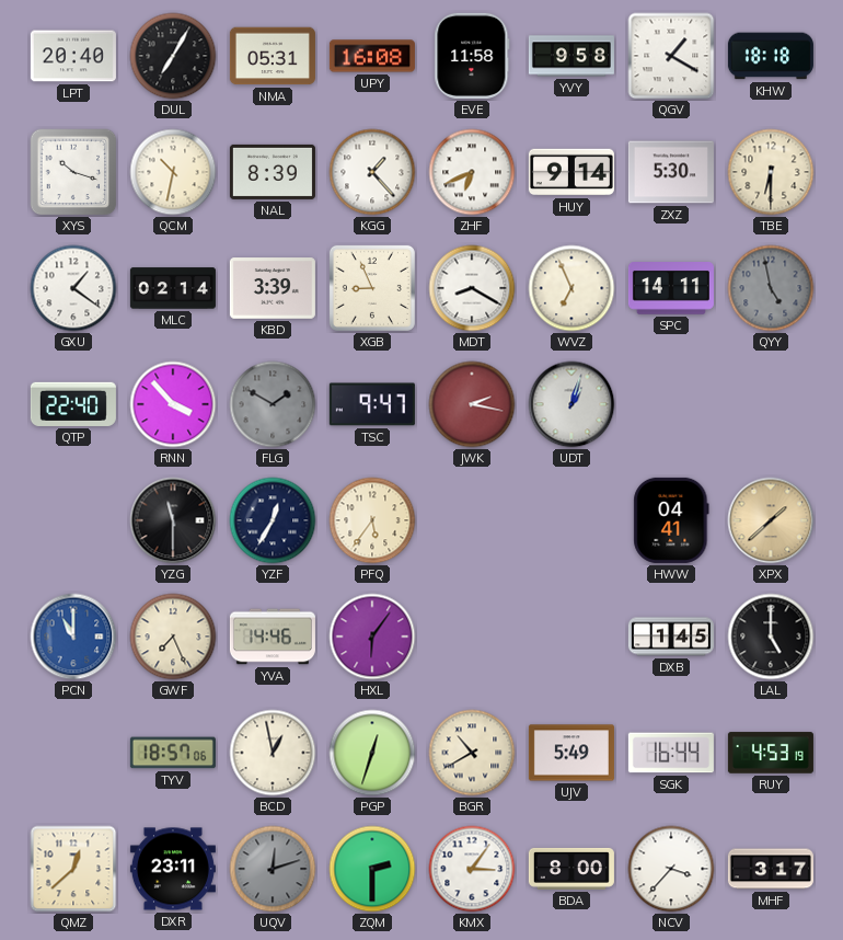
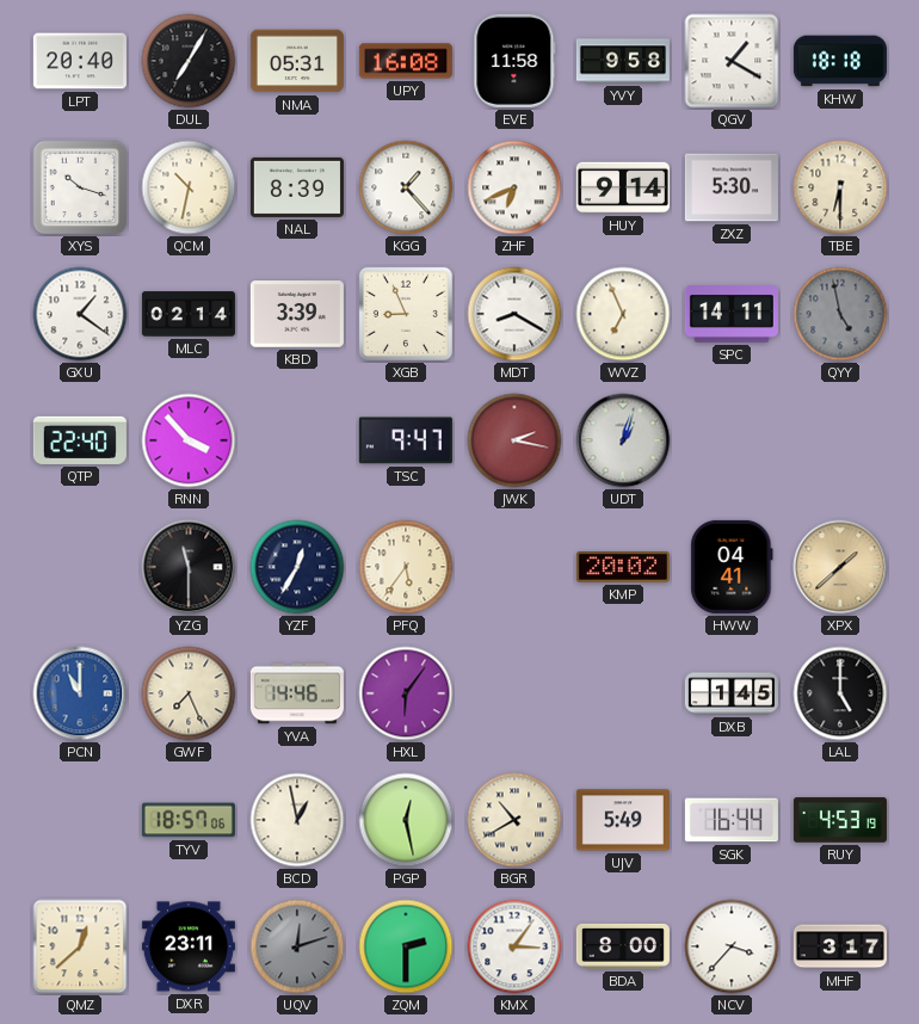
FLG: 1:50 -> none
KMP: none -> 20:02
PGP: 12:33 -> 12:28
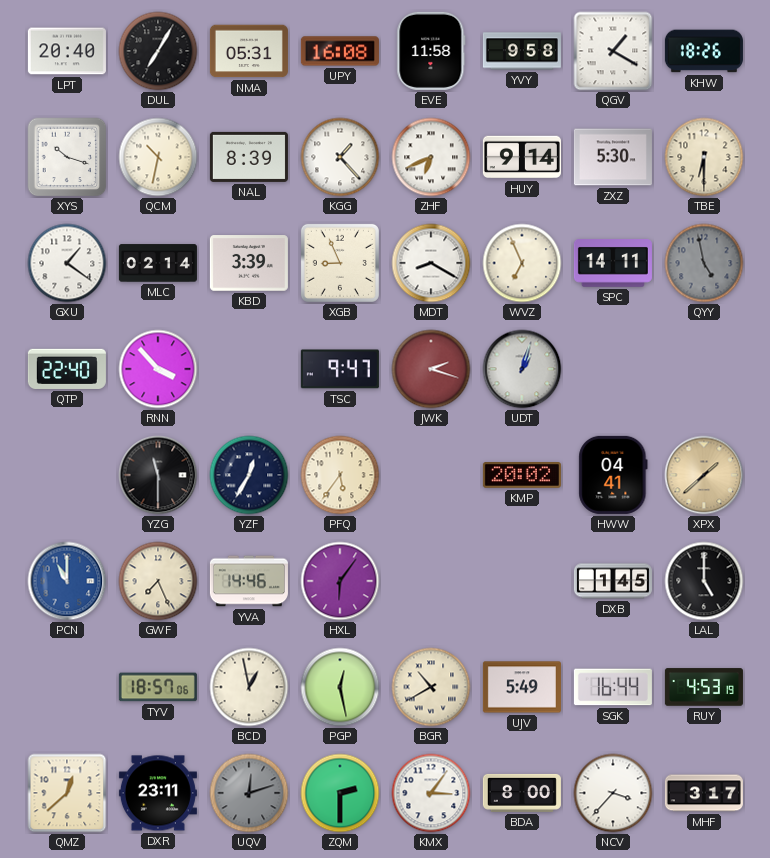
KHW: 18:18 -> 18:26
JWK: 2:17 -> 2:18
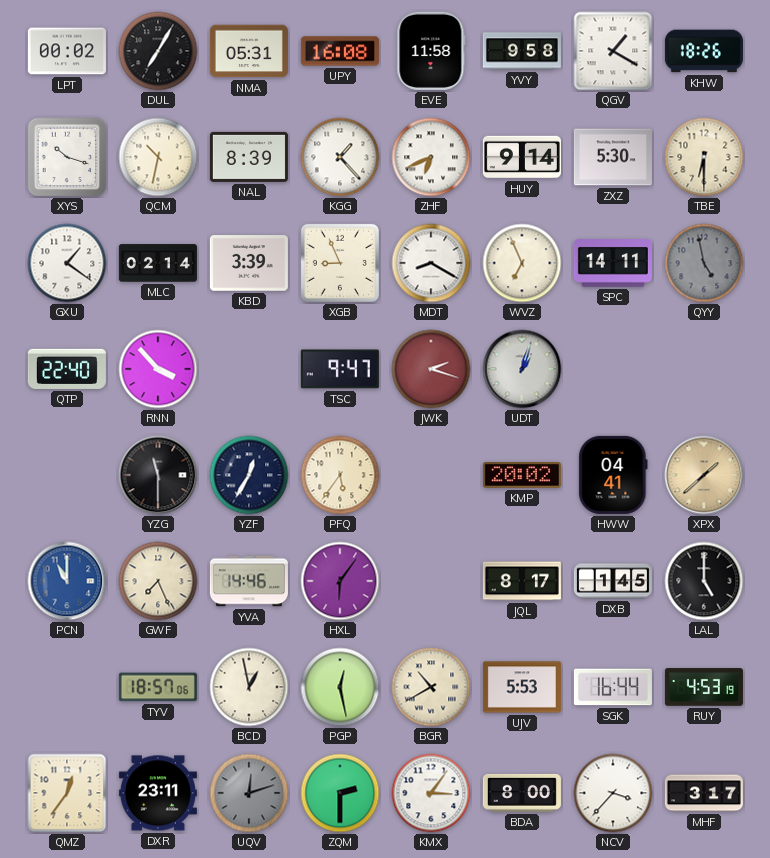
LPT: 20:40 -> 00:02
JQL: none -> 8:17
UJV: 5:49 -> 5:53
QMZ: 12:38 -> 12:36
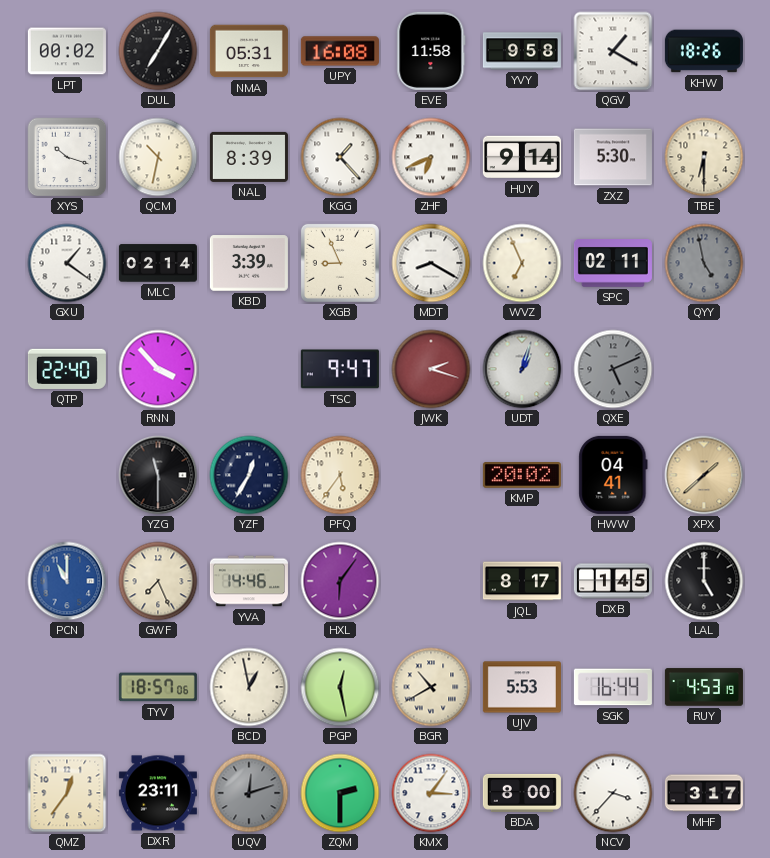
SPC: 14:11 -> 02:11
QXE: none -> 5:11
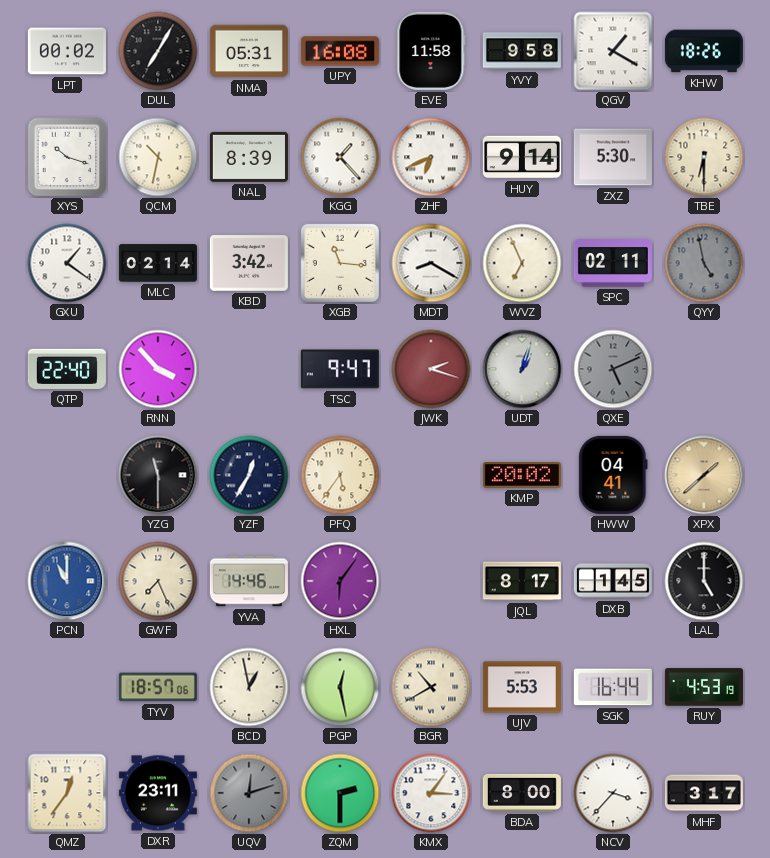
KBD: 3:39 -> 3:42
XGB: 8:56 -> 11:16
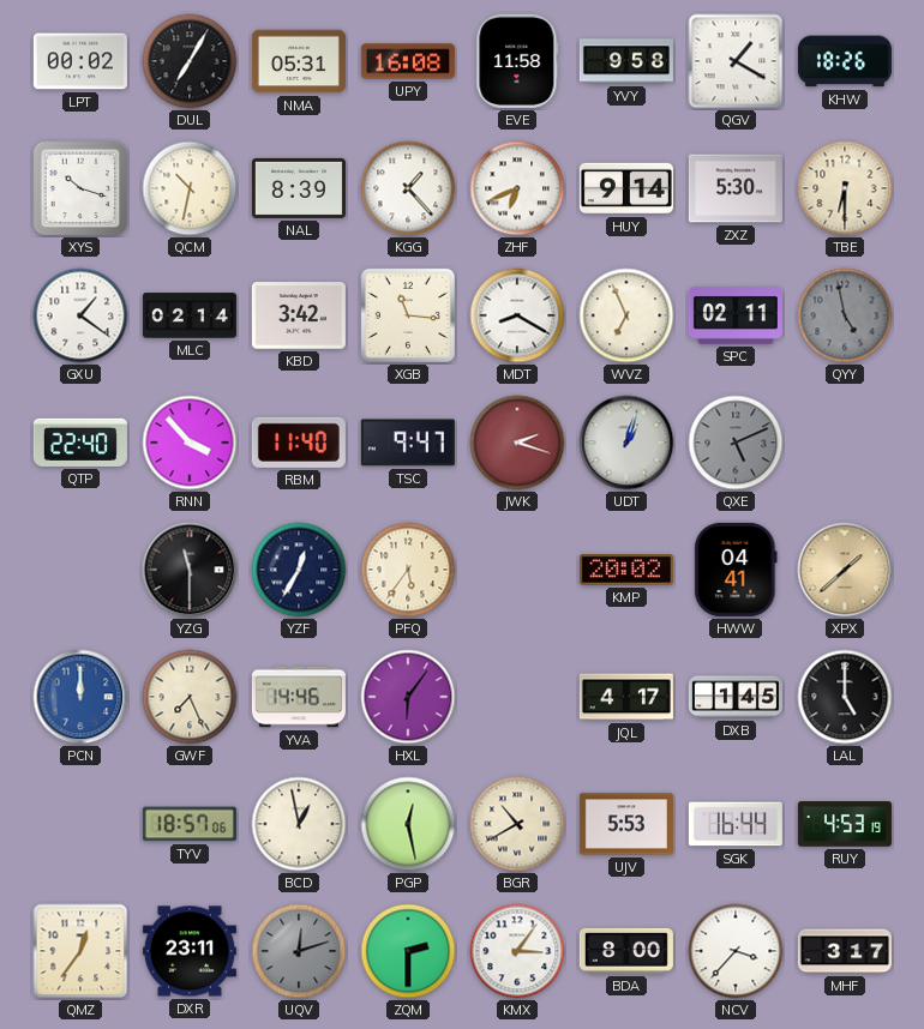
RBM: none -> 11:40
PCN: 11:00 -> 12:00
JQL: 8:17 -> 4:17
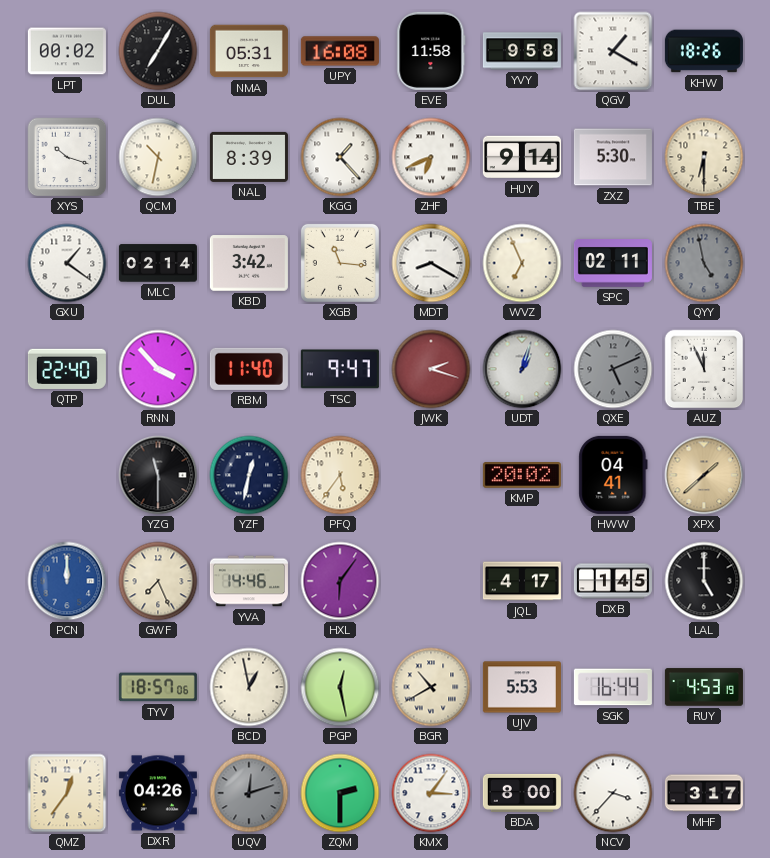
AUZ: none -> 11:56
YZF: 12:35 -> 12:32
DXR: 23:11 -> 04:26
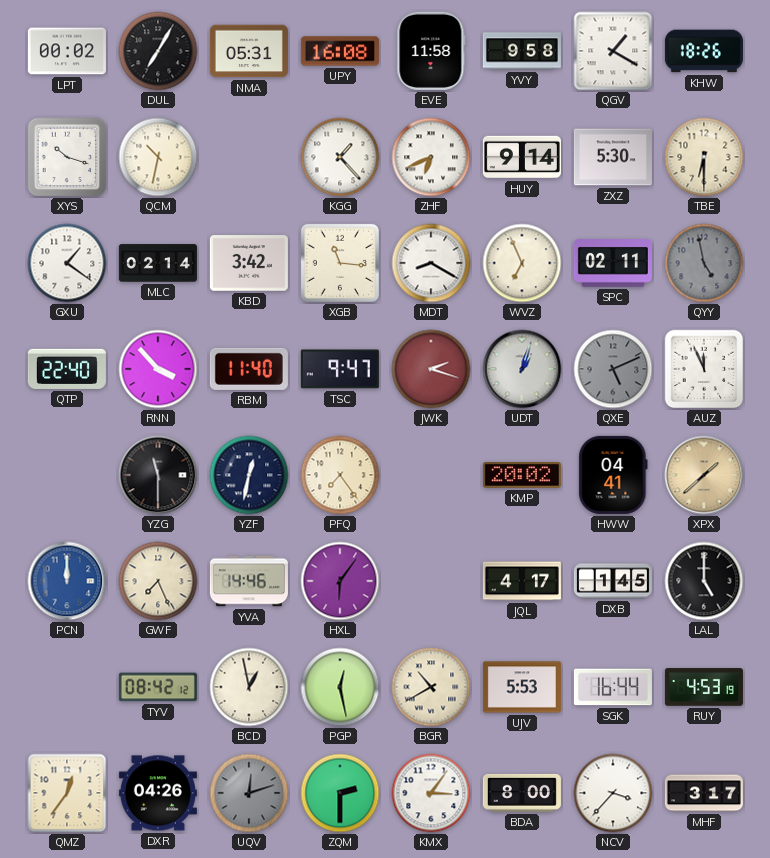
NAL: 8:39 -> none
PFQ: 5:36 -> 7:24
TYV: 18:57 -> 08:42
